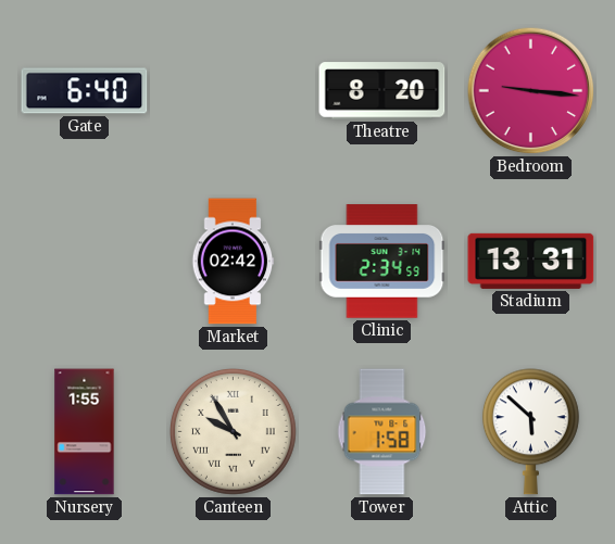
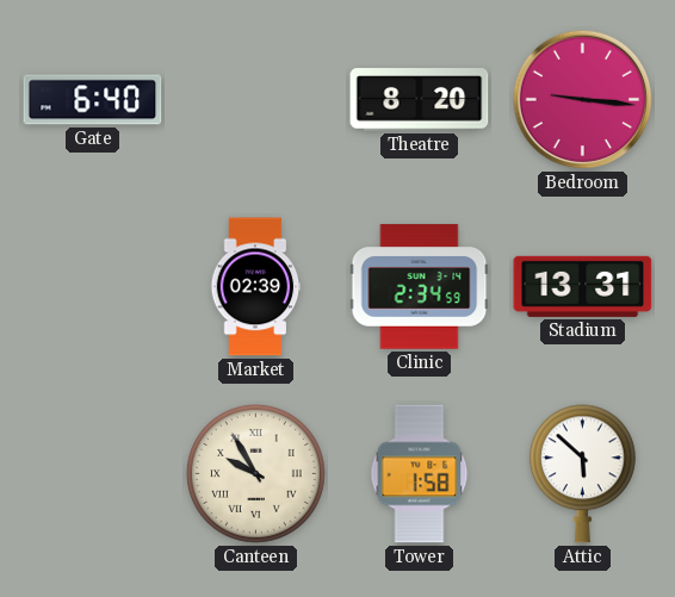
Market: 02:42 -> 02:39
Nursery: 1:55 -> none
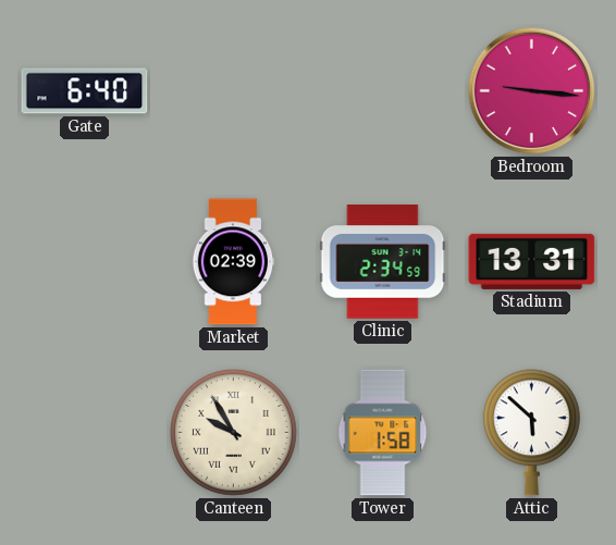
Theatre: 8:20 -> none
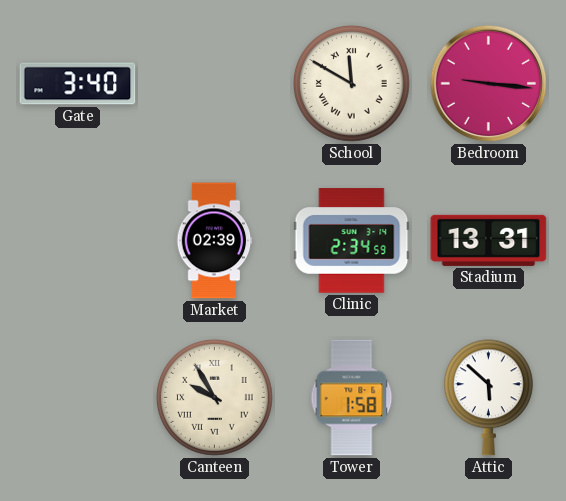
Gate: 6:40 -> 3:40
School: none -> 11:50
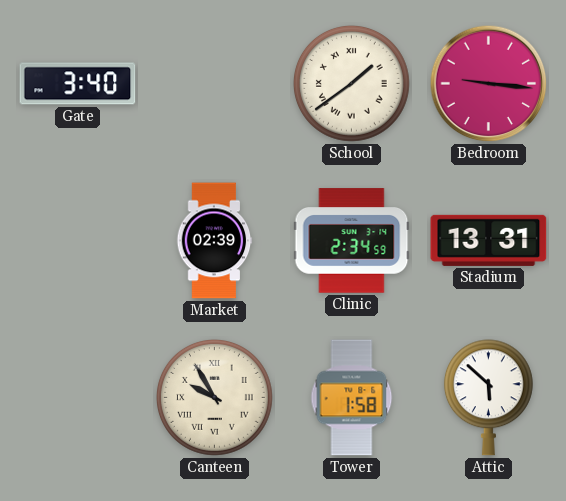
School: 11:50 -> 1:39
